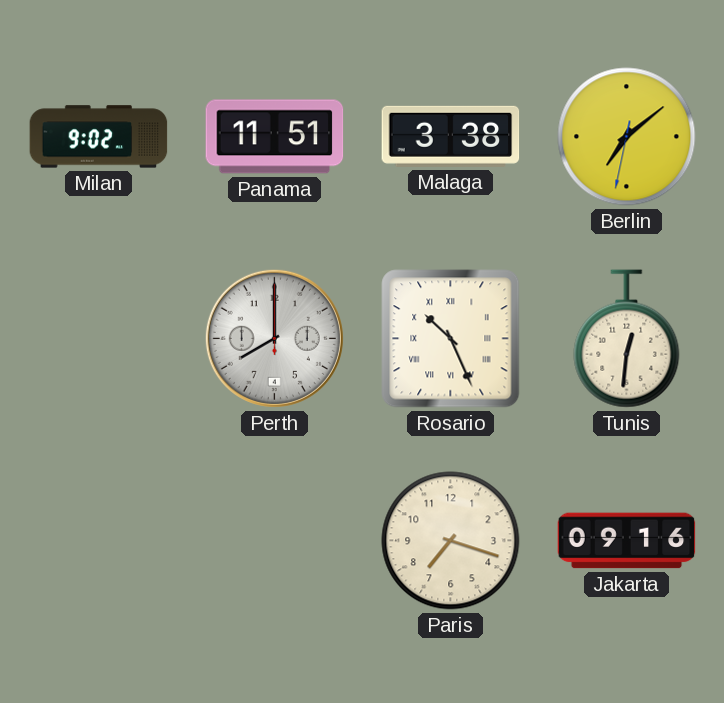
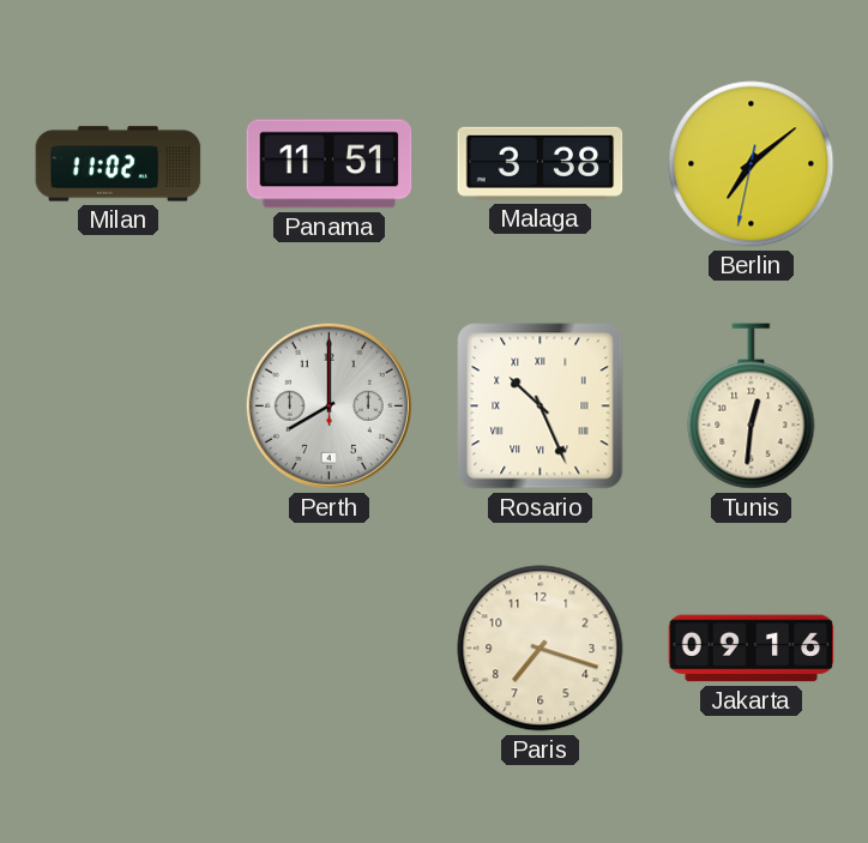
Milan: 9:02 -> 11:02
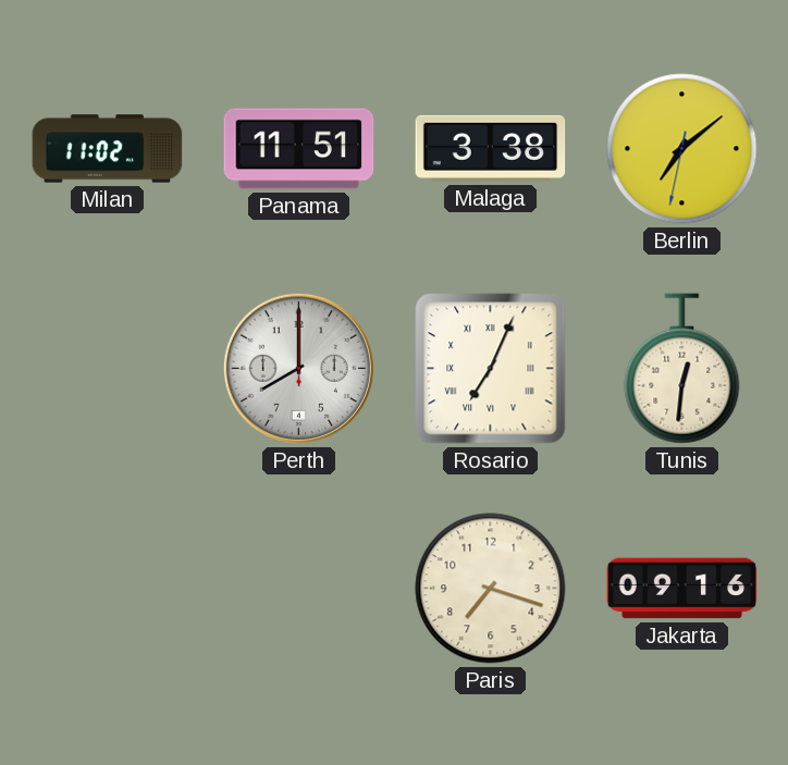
Rosario: 10:26 -> 7:04
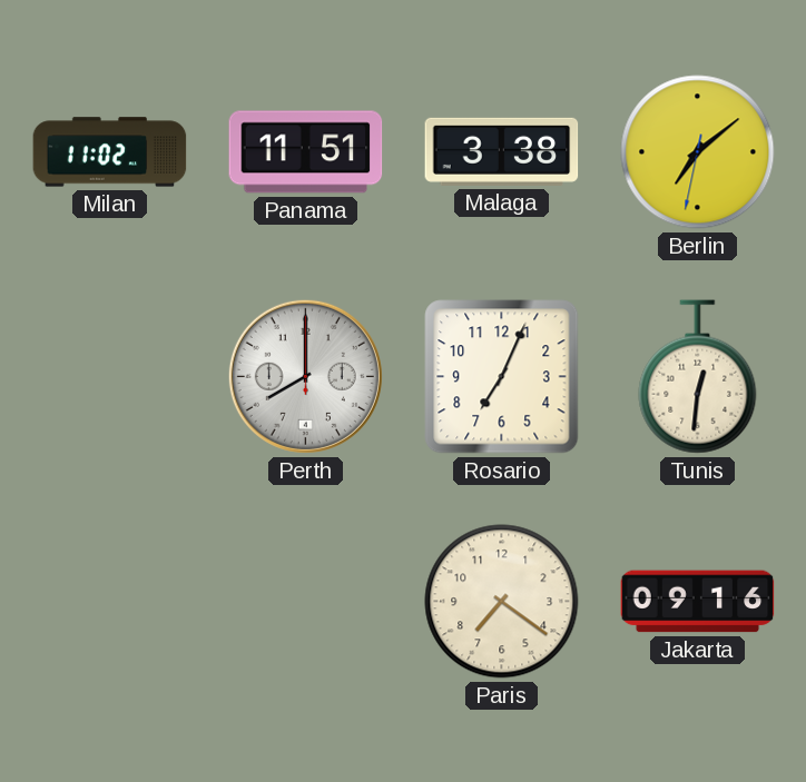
Rosario numerals: Roman -> Arabic
Paris: 7:18 -> 7:21
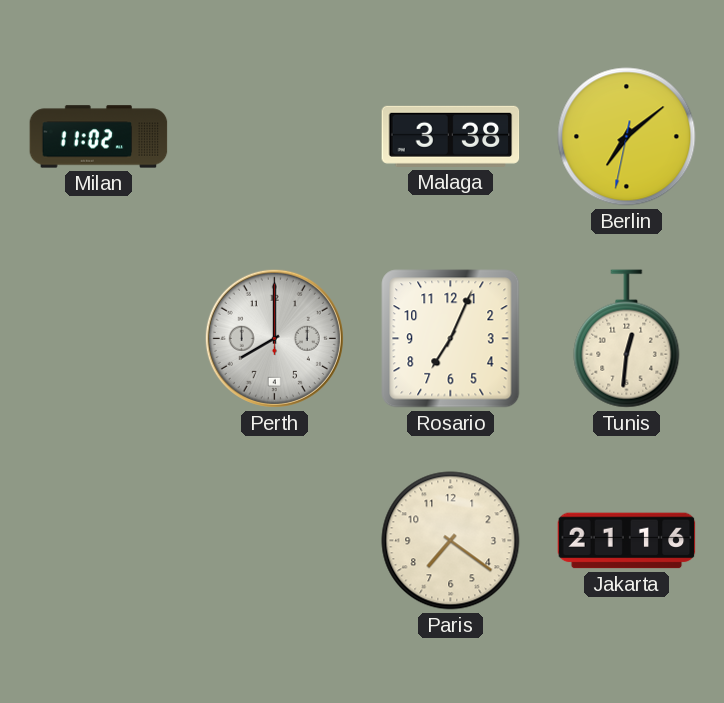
Panama: 11:51 -> none
Jakarta: 09:16 -> 21:16
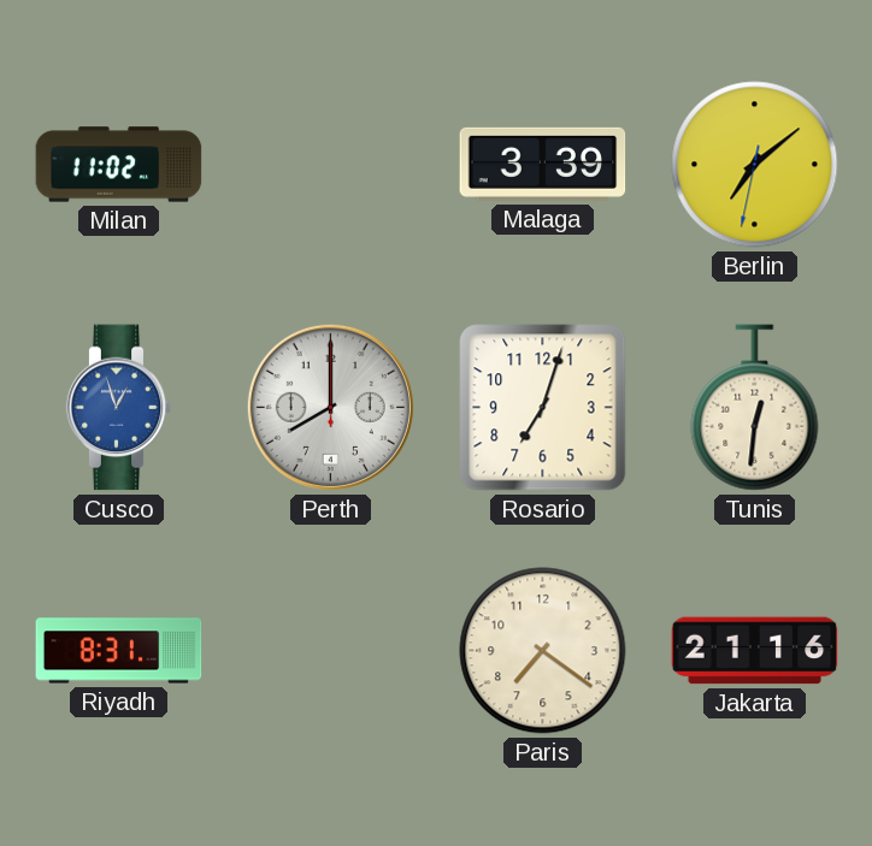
Malaga: 3:38 -> 3:39
Cusco: none -> 12:57
Rosario: 7:04 -> 7:03
Riyadh: none -> 8:31
